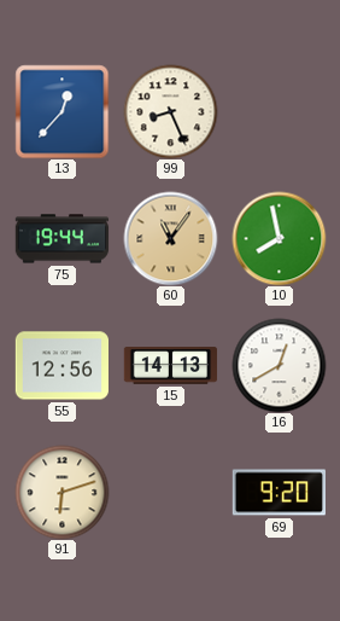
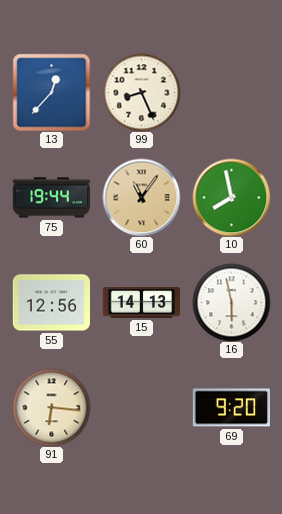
16: 12:40 -> 5:58
91: 6:12 -> 6:16
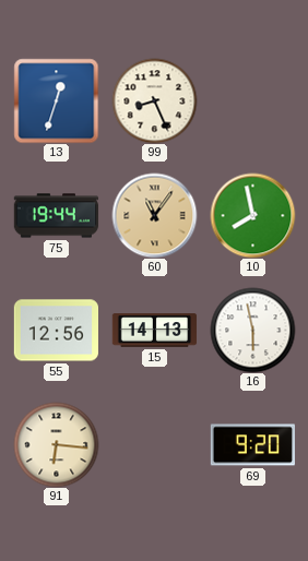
13: 12:37 -> 12:33
